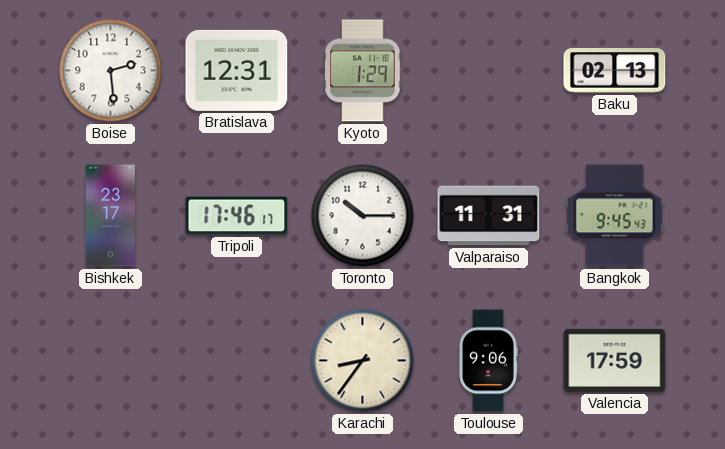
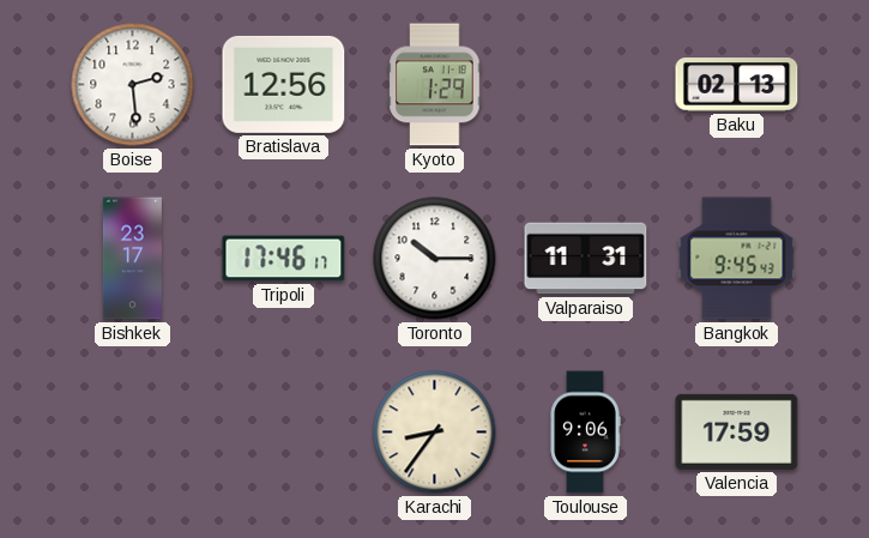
Bratislava: 12:31 -> 12:56
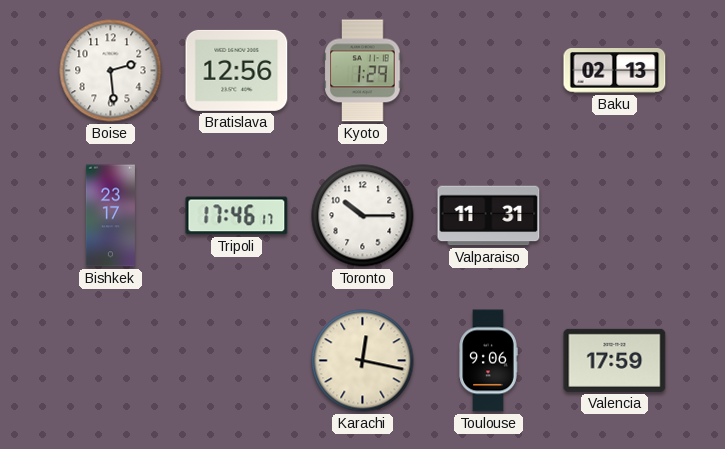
Bangkok: 9:45 -> none
Karachi: 8:36 -> 12:17
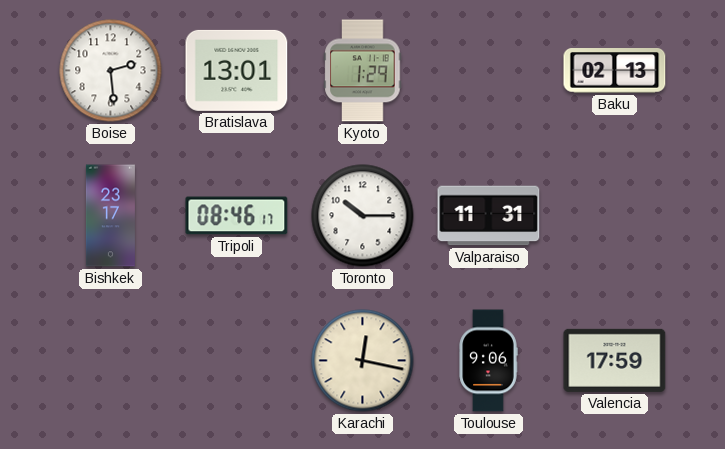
Bratislava: 12:56 -> 13:01
Tripoli: 17:46 -> 08:46
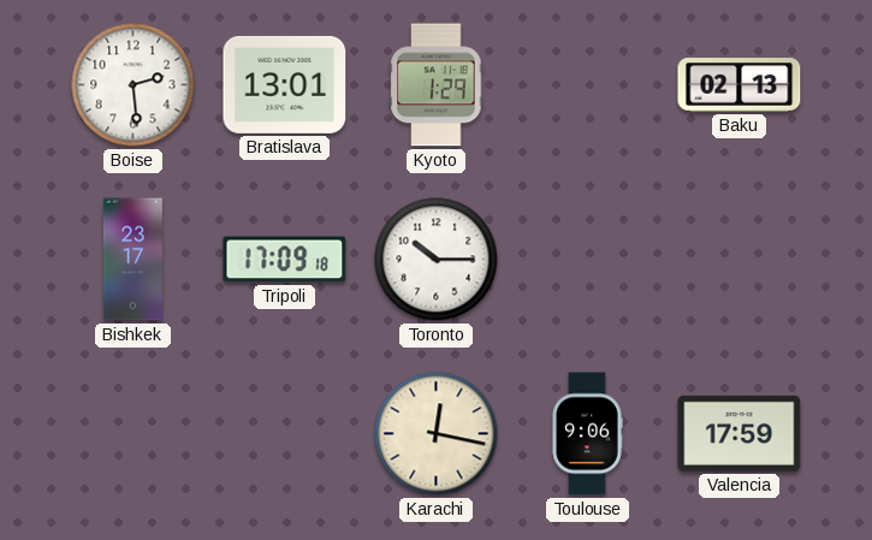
Tripoli: 08:46 -> 17:09
Valparaiso: 11:31 -> none
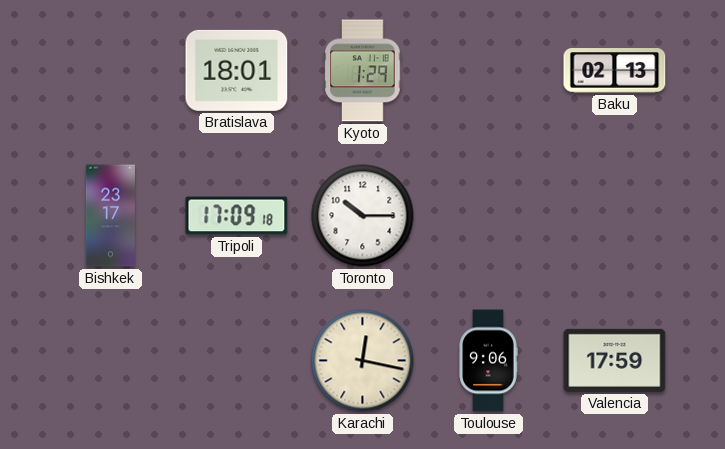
Boise: 2:29 -> none
Bratislava: 13:01 -> 18:01
